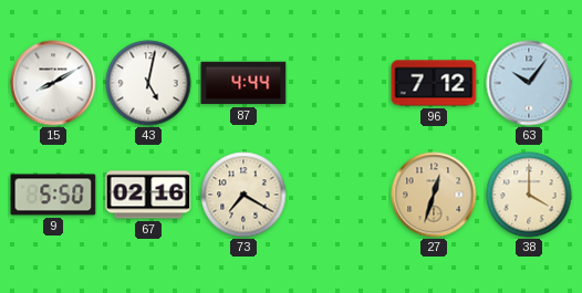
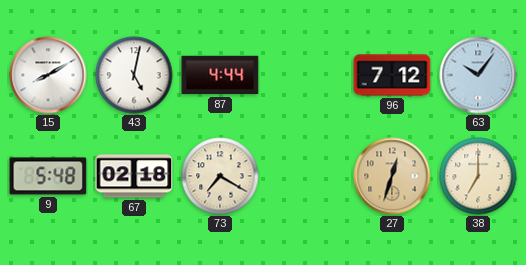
9: 5:50 -> 5:48
67: 02:16 -> 02:18
38: 4:00 -> 7:00
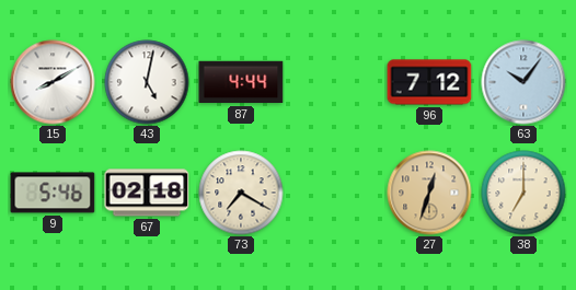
9: 5:48 -> 5:46
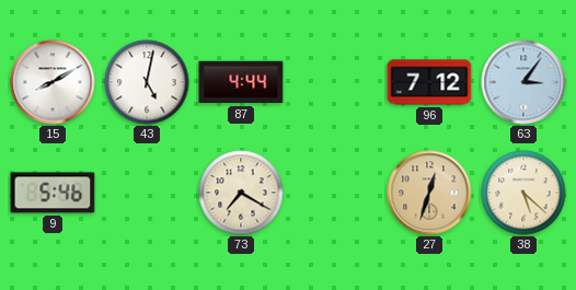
63: 10:06 -> 3:06
67: 02:18 -> none
38: 7:00 -> 5:22
